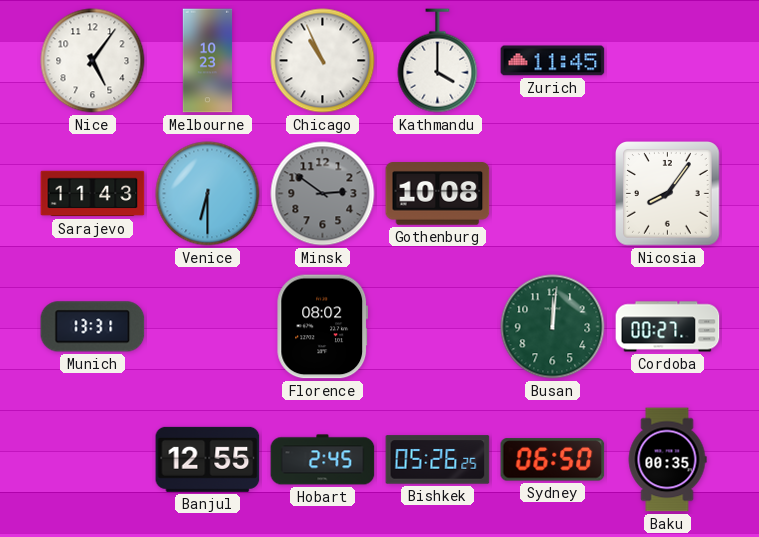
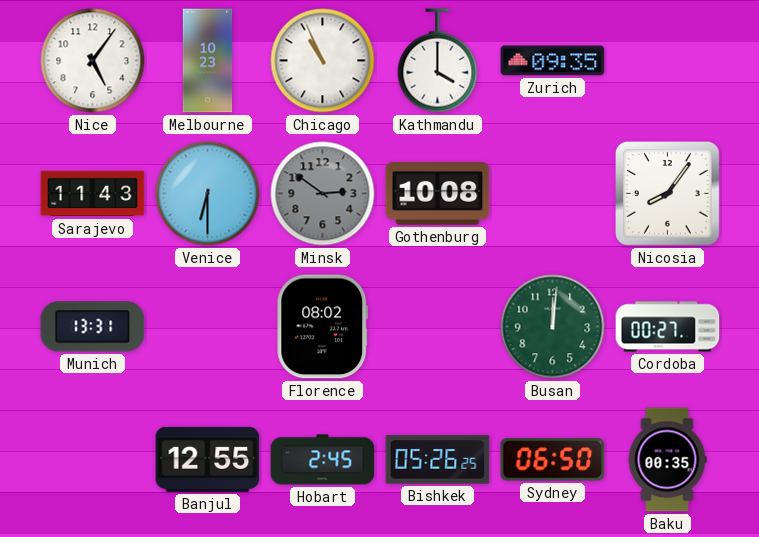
Zurich: 11:45 -> 09:35
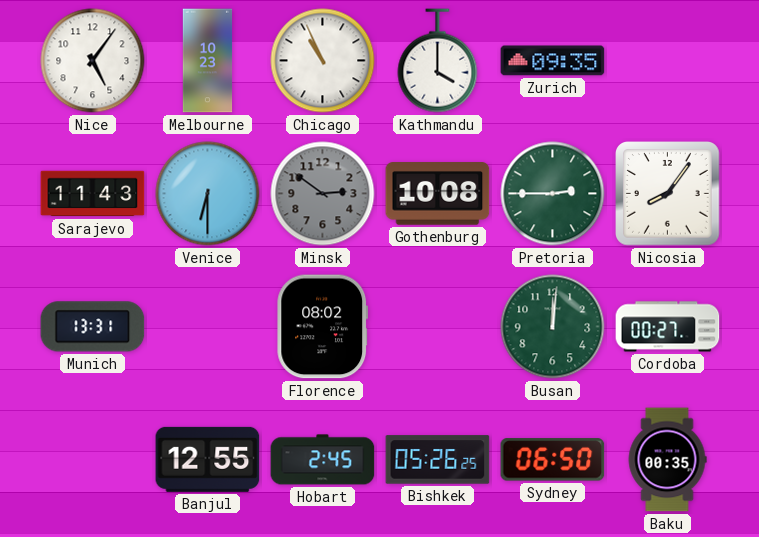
Pretoria: none -> 2:45
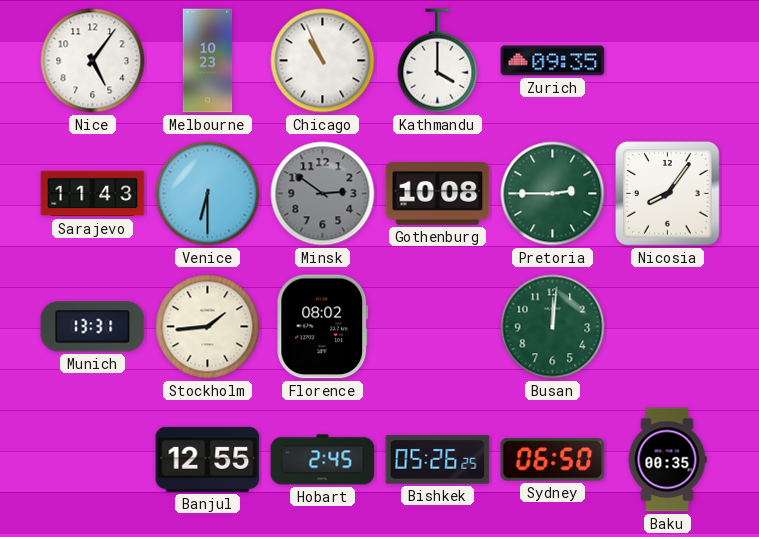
Stockholm: none -> 1:44
Cordoba: 00:27 -> none
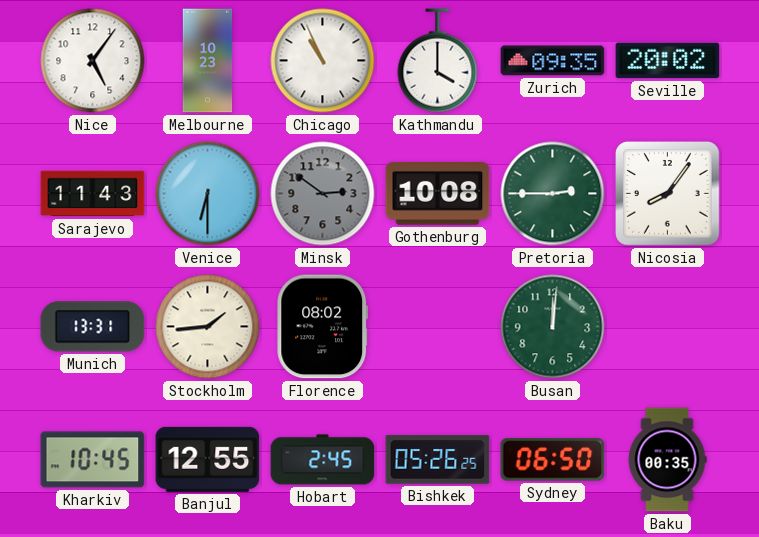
Seville: none -> 20:02
Kharkiv: none -> 10:45
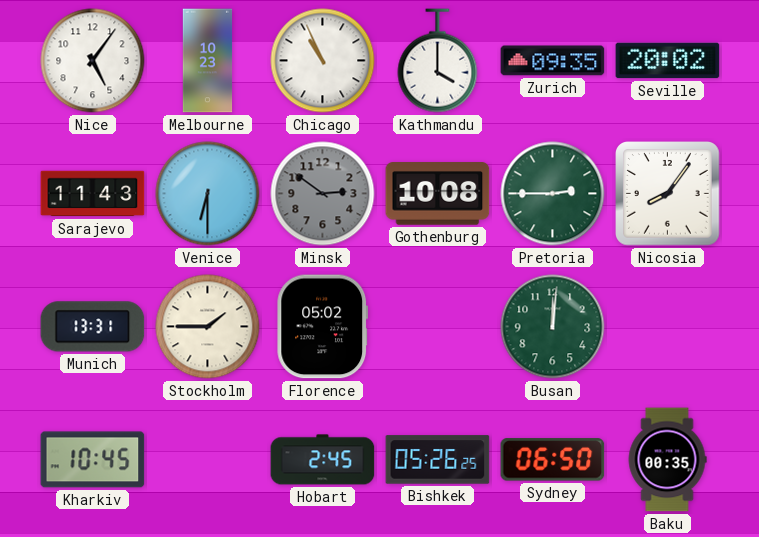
Stockholm: 1:44 -> 1:45
Florence: 08:02 -> 05:02
Banjul: 12:55 -> none
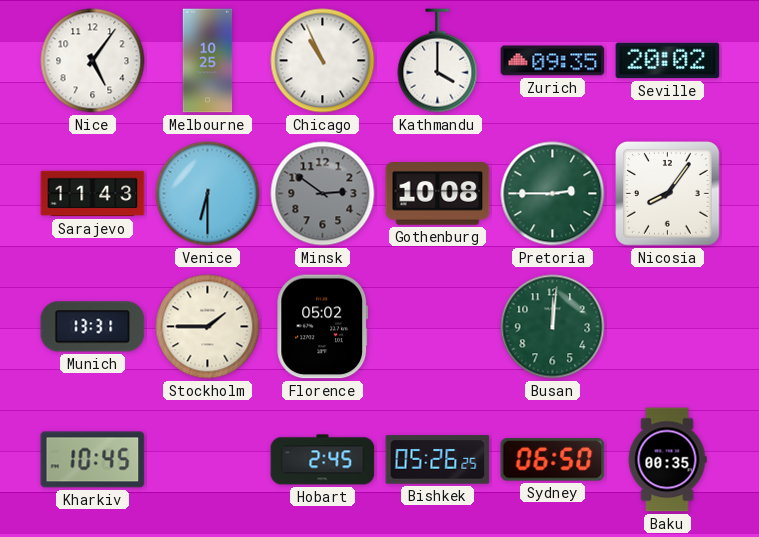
Melbourne: 10:23 -> 10:25
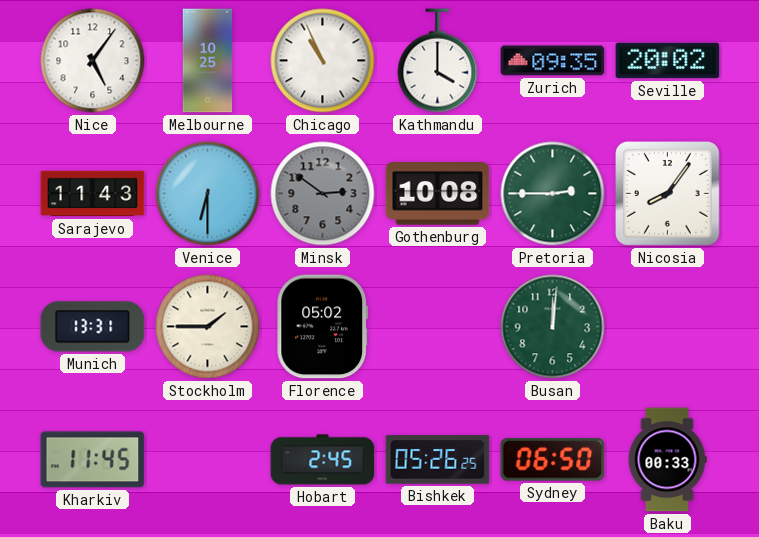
Kharkiv: 10:45 -> 11:45
Baku: 00:35 -> 00:33
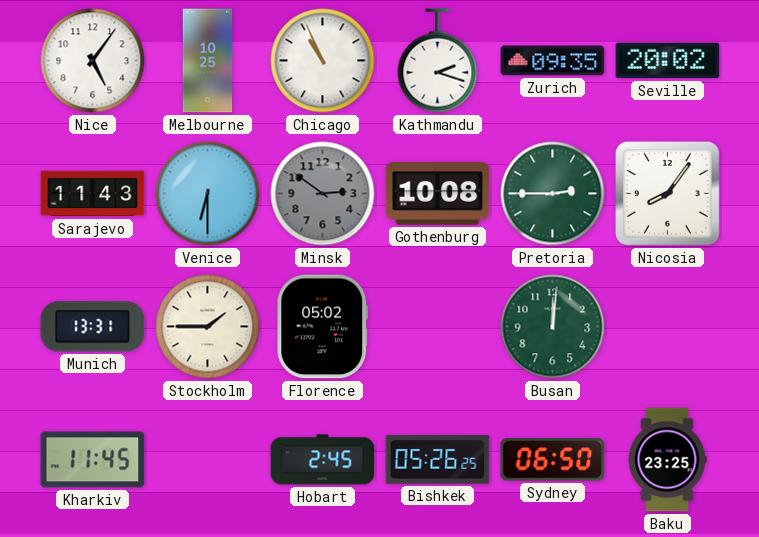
Kathmandu: 4:00 -> 2:18
Baku: 00:33 -> 23:25
